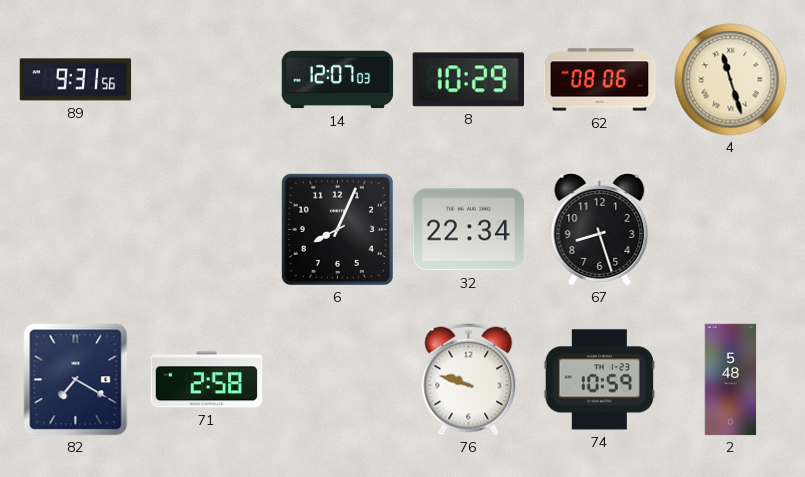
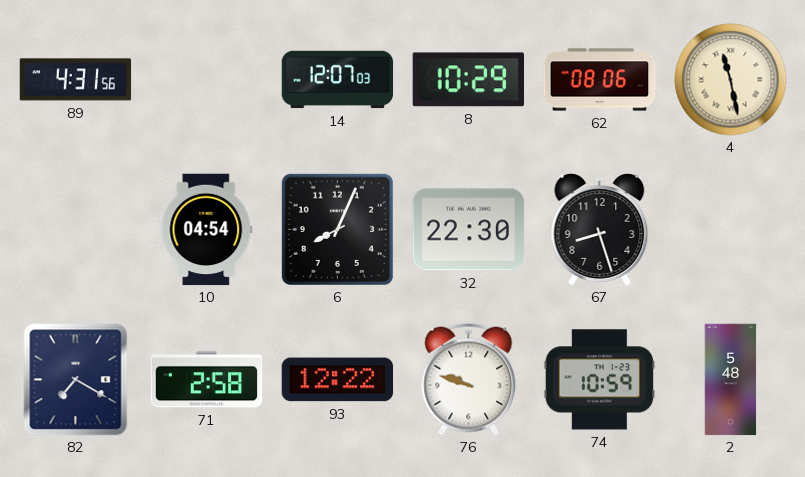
89: 9:31 -> 4:31
4: 11:27 -> 11:28
10: none -> 04:54
32: 22:34 -> 22:30
93: none -> 12:22
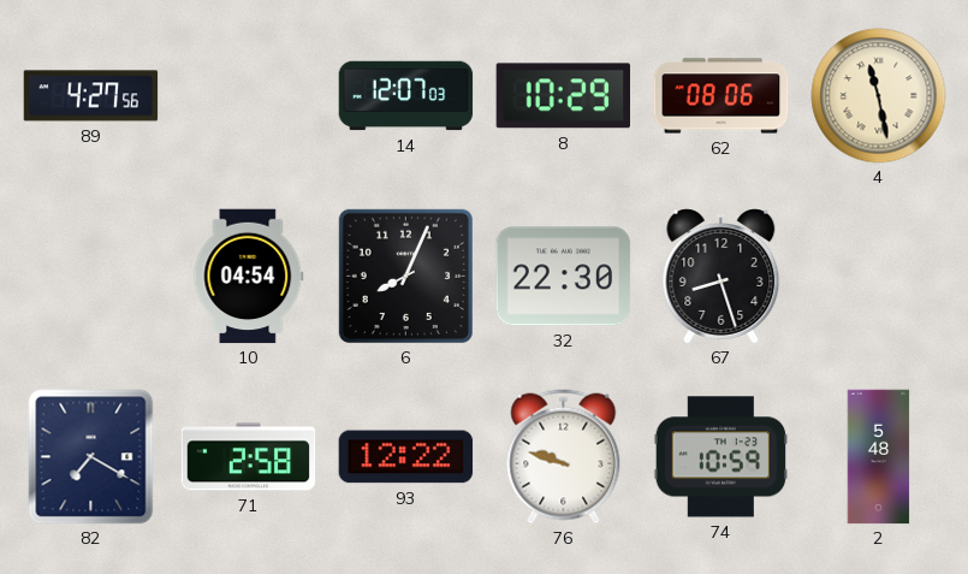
89: 4:31 -> 4:27
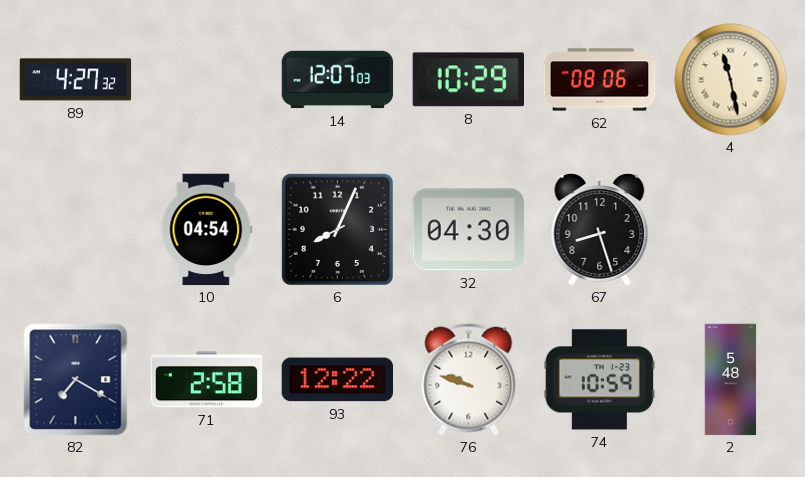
89: 4:27:56 -> 4:27:32
32: 22:30 -> 04:30
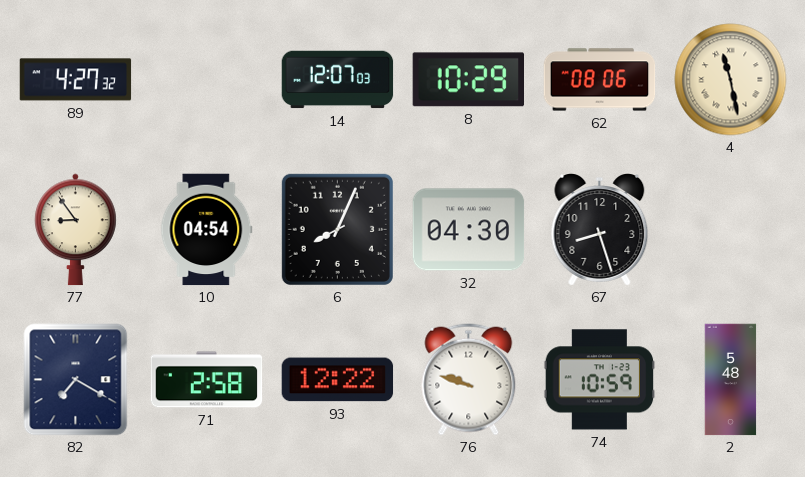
77: none -> 8:54
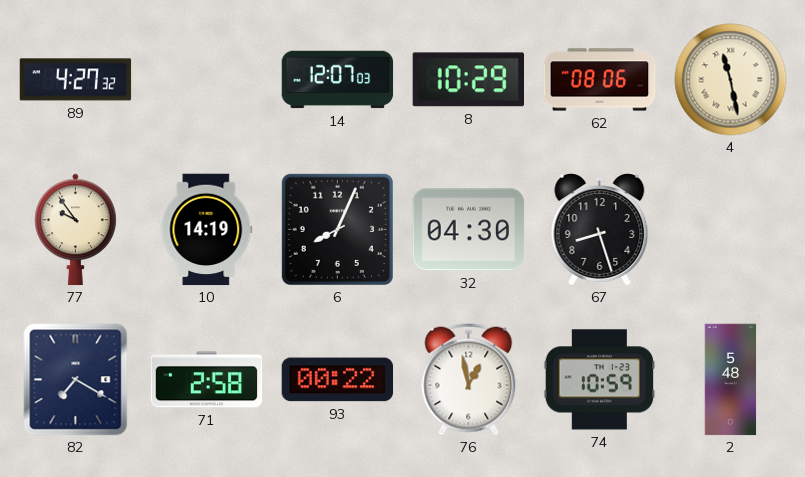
77: 8:54 -> 9:54
10: 04:54 -> 14:19
93: 12:22 -> 00:22
76: 9:48 -> 12:58
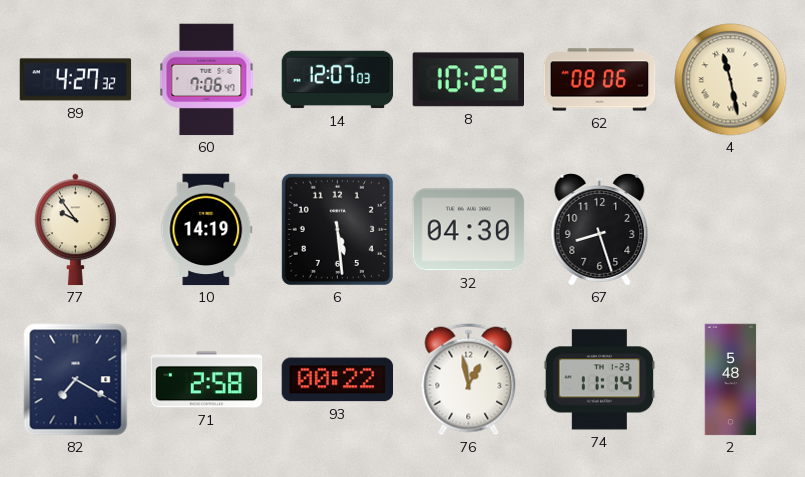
60: none -> 7:06
6: 8:04 -> 5:29
74: 10:59 -> 11:14
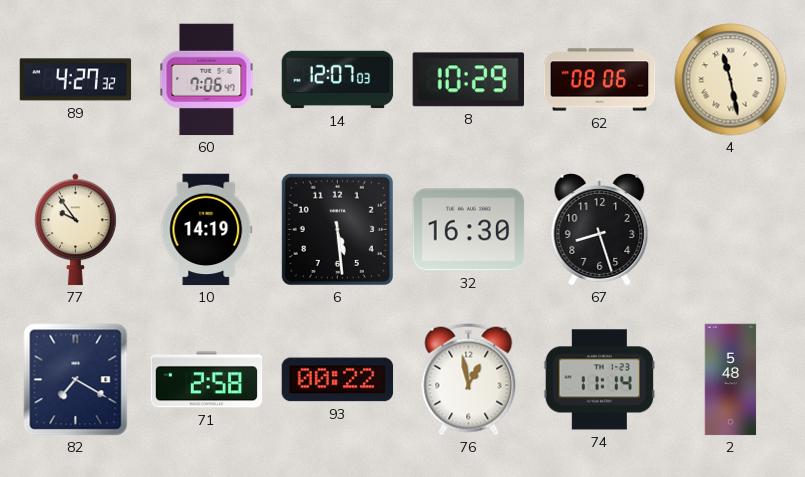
32: 04:30 -> 16:30
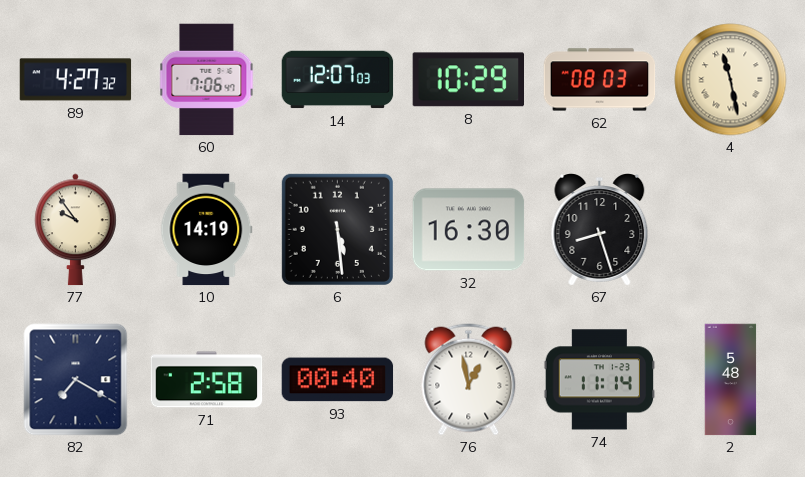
62: 08:06 -> 08:03
93: 00:22 -> 00:40
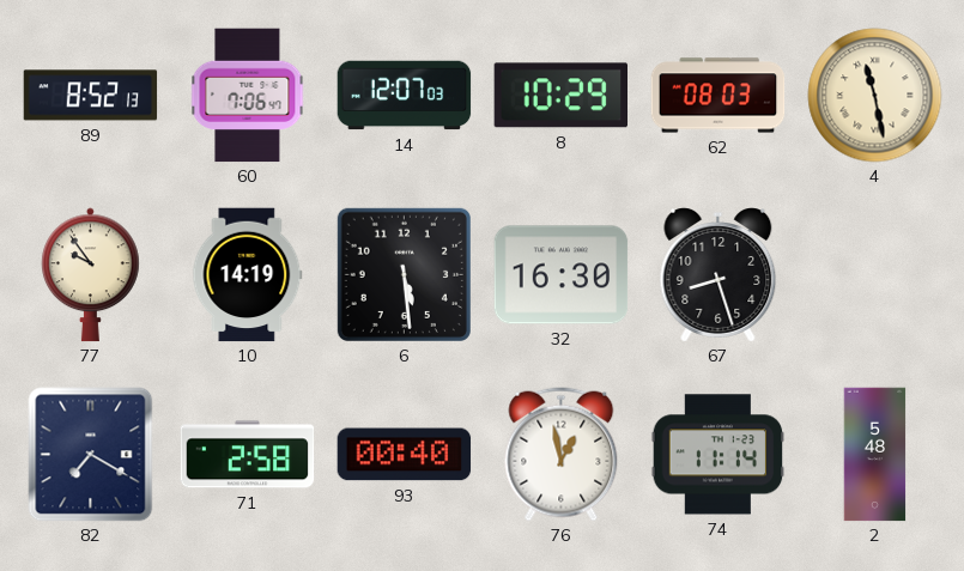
89: 4:27 -> 8:52
